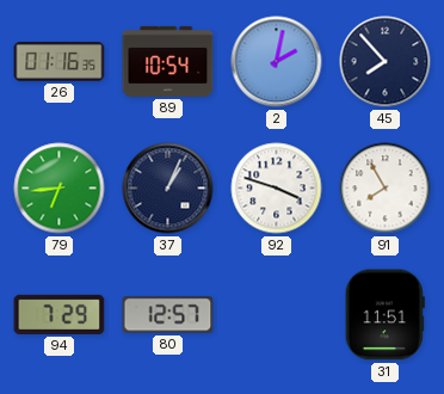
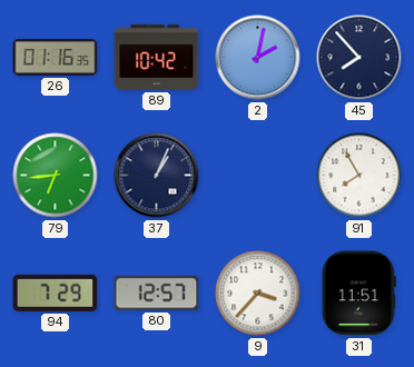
89: 10:54 -> 10:42
92: 3:48 -> none
9: none -> 3:37
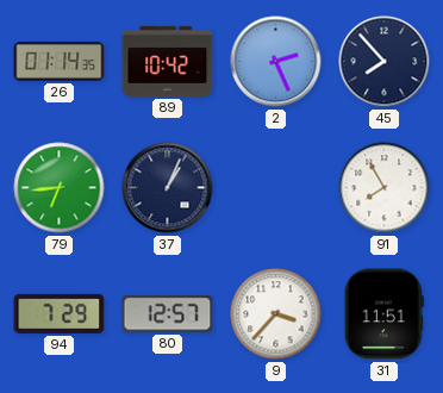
26: 01:16 -> 01:14
2: 2:02 -> 2:26
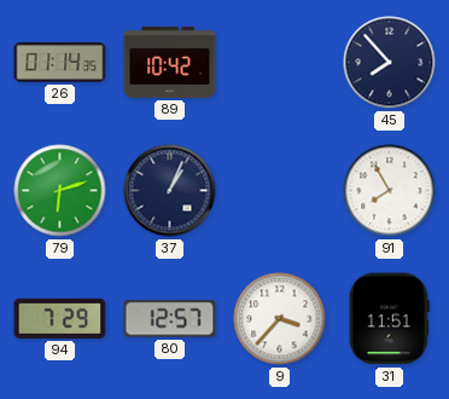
2: 2:26 -> none
79: 6:44 -> 6:12
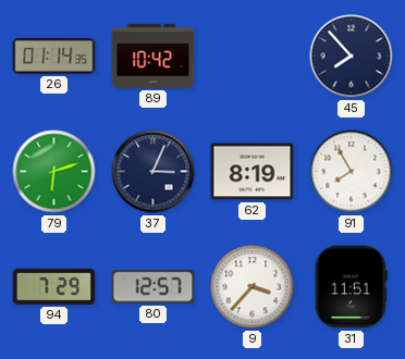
37: 1:04 -> 3:04
62: none -> 8:19
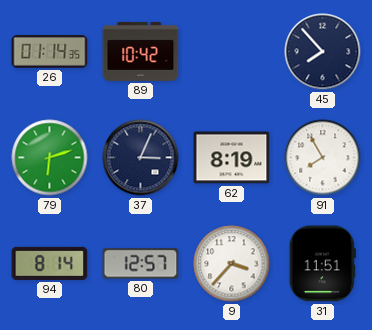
94: 7:29 -> 8:14
